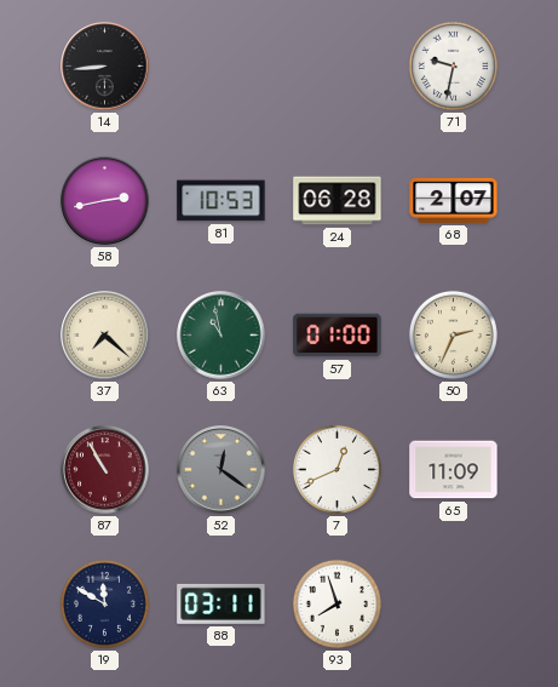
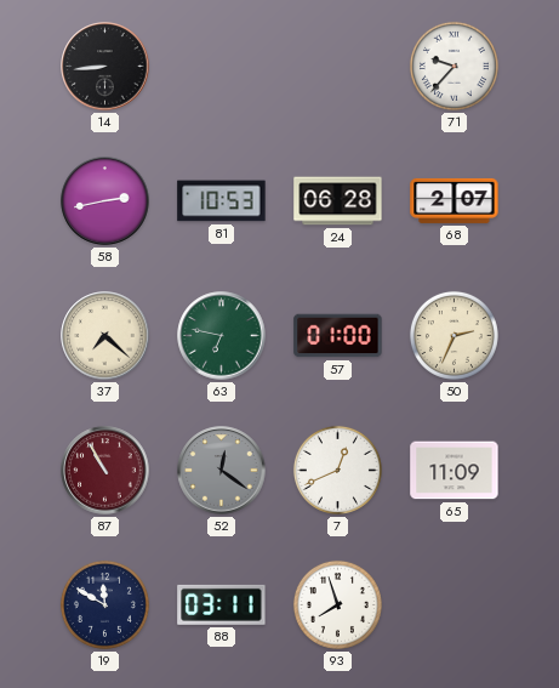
71: 9:32 -> 9:37
63: 10:58 -> 6:47
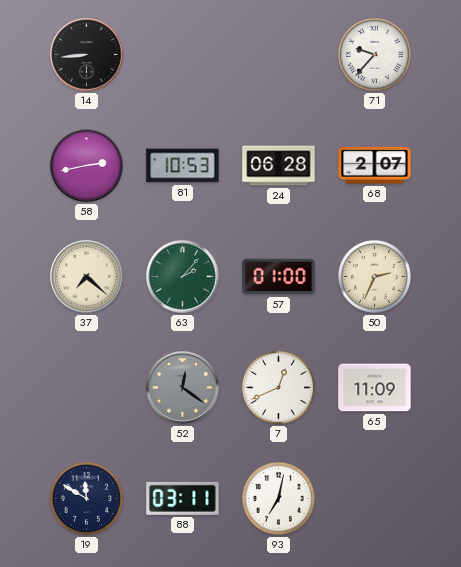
63: 6:47 -> 2:07
87: 10:55 -> none
93: 7:57 -> 7:02
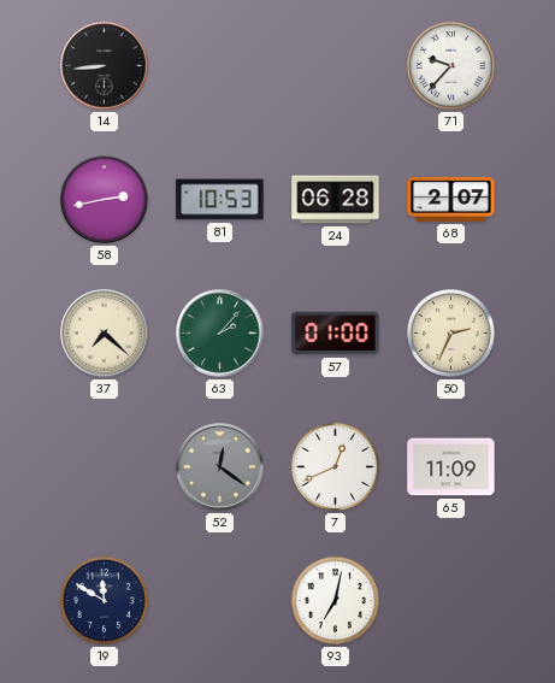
88: 03:11 -> none
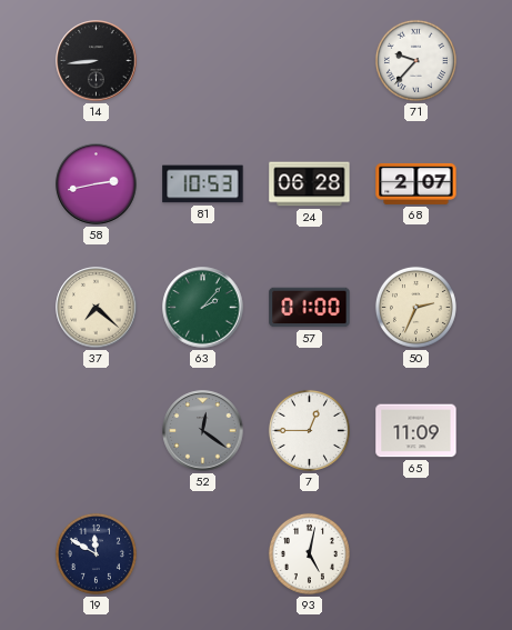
7: 12:41 -> 12:45
93: 7:02 -> 5:02
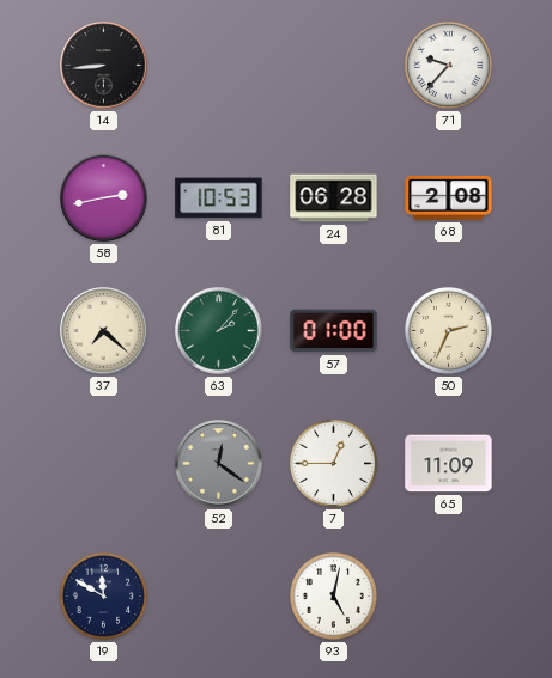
68: 2:07 -> 2:08
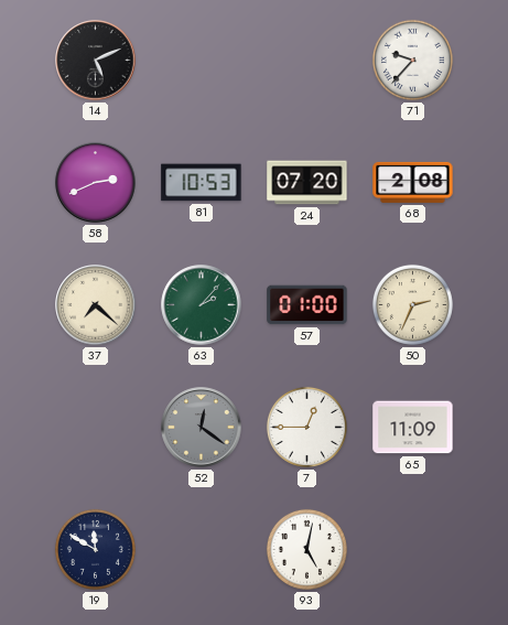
14: 8:44 -> 5:11
58: 2:43 -> 2:41
24: 06:28 -> 07:20
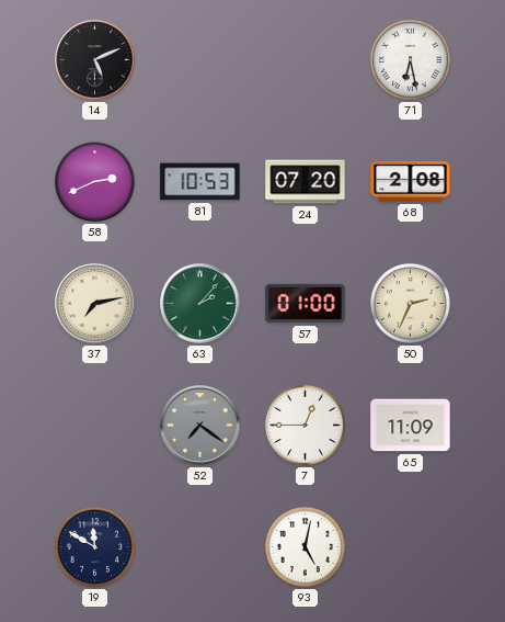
71: 9:37 -> 6:28
37: 7:22 -> 7:13
52: 12:21 -> 7:21
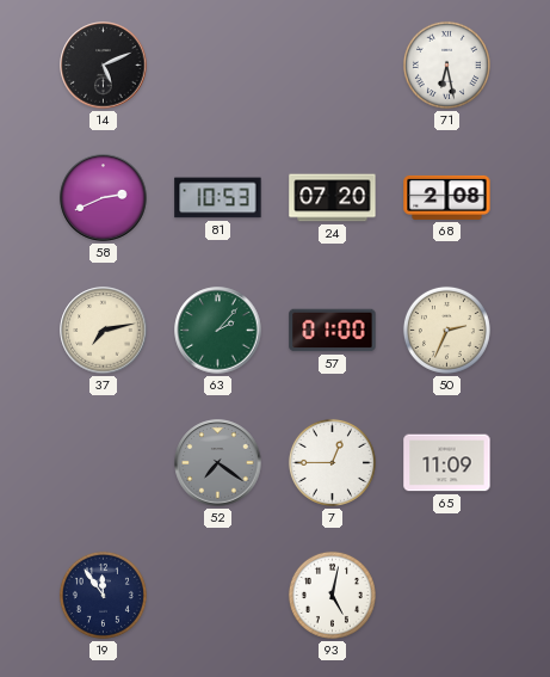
19: 11:50 -> 11:54
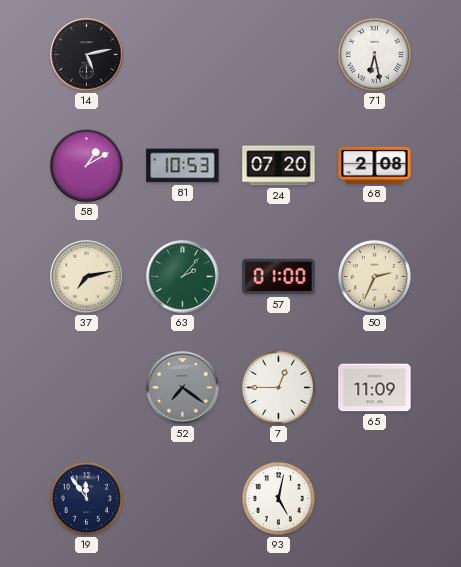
14: 5:11 -> 5:13
58: 2:41 -> 1:10
